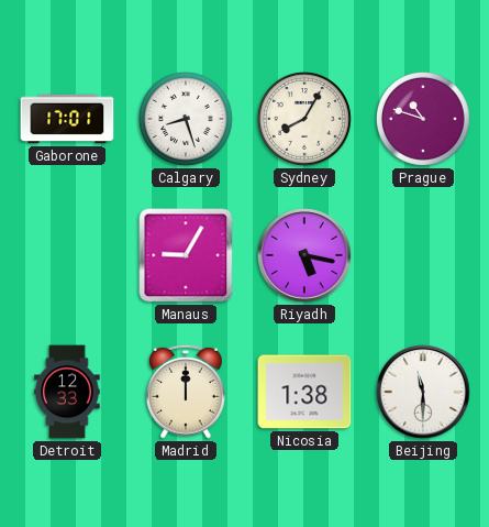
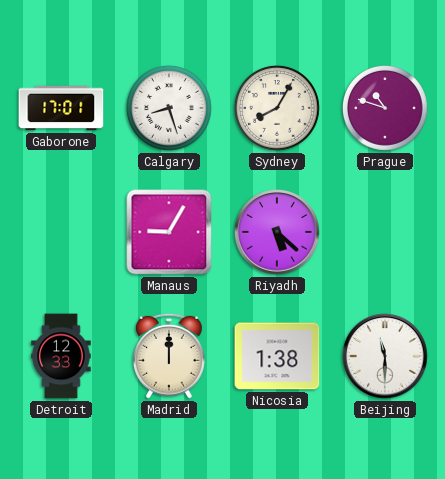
Riyadh: 5:17 -> 5:22
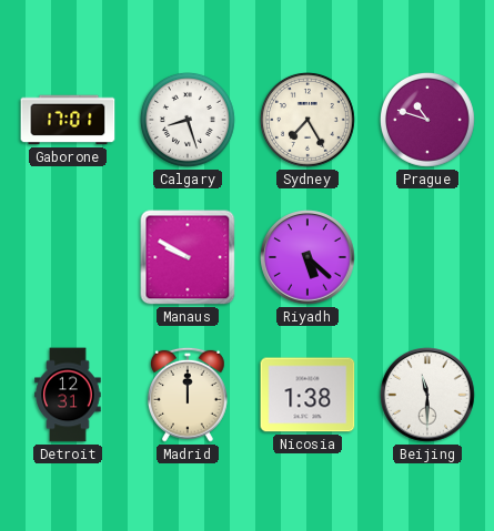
Sydney: 8:05 -> 7:25
Manaus: 9:05 -> 9:50
Detroit: 12:33 -> 12:31
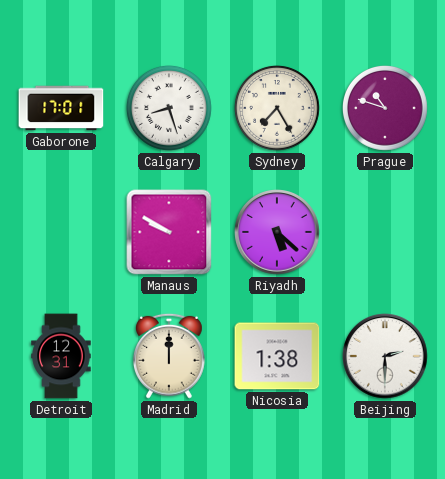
Beijing: 11:30 -> 2:30
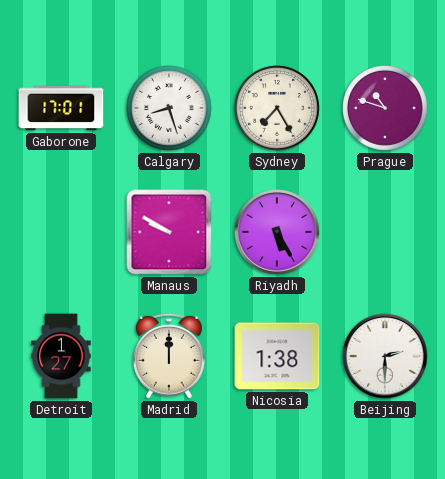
Riyadh: 5:22 -> 5:25
Detroit: 12:31 -> 1:27
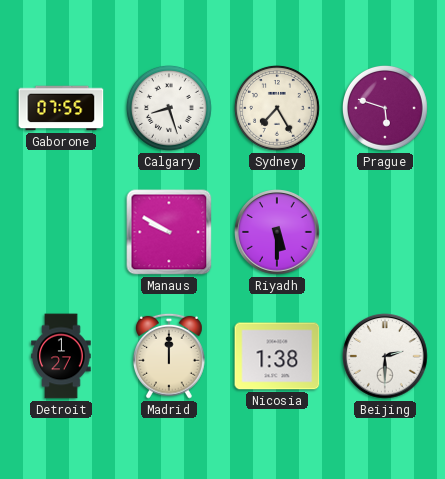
Gaborone: 17:01 -> 07:55
Prague: 10:48 -> 5:48
Riyadh: 5:25 -> 5:30
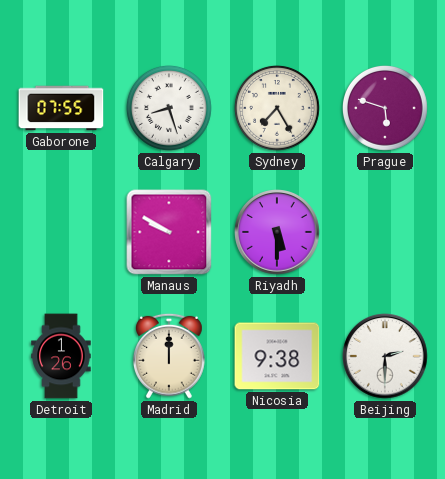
Detroit: 1:27 -> 1:26
Nicosia: 1:38 -> 9:38
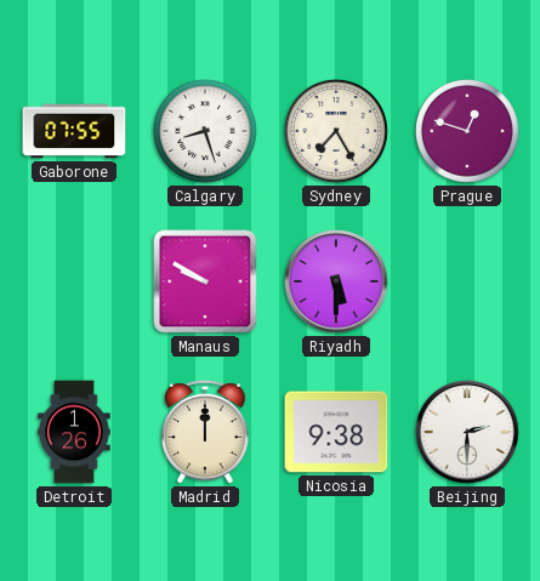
Prague: 5:48 -> 12:48
